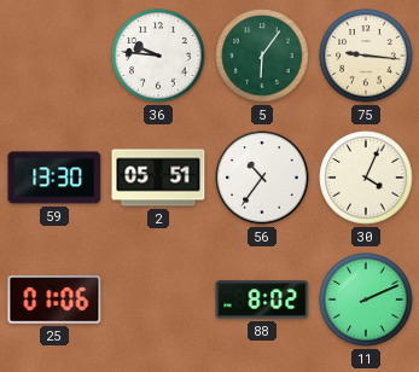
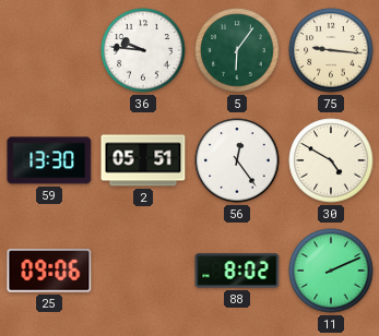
56: 10:36 -> 12:24
30: 4:04 -> 4:50
25: 01:06 -> 09:06
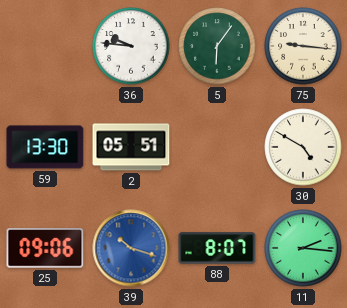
56: 12:24 -> none
39: none -> 10:18
88: 8:02 -> 8:07
11: 2:11 -> 2:16
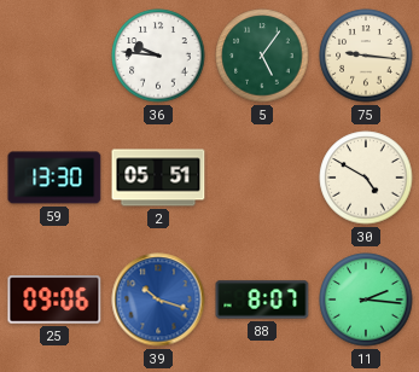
5: 6:06 -> 5:06
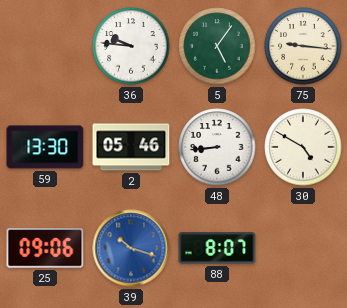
2: 05:51 -> 05:46
48: none -> 8:44
11: 2:16 -> none
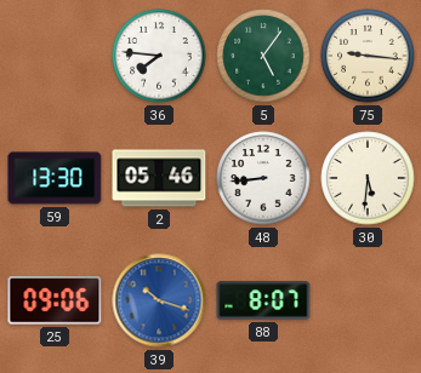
36: 9:46 -> 7:46
30: 4:50 -> 5:31
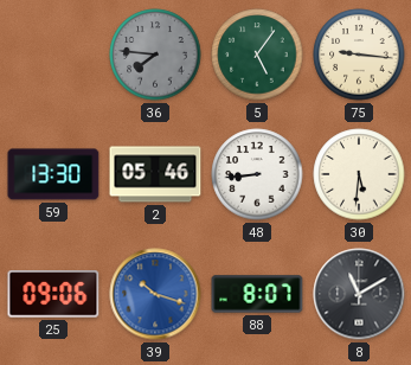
36 dial: white -> grey
8: none -> 11:10
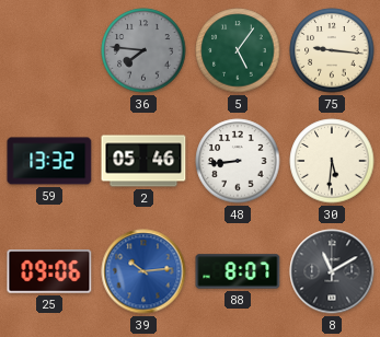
59: 13:30 -> 13:32
39: 10:18 -> 10:14
